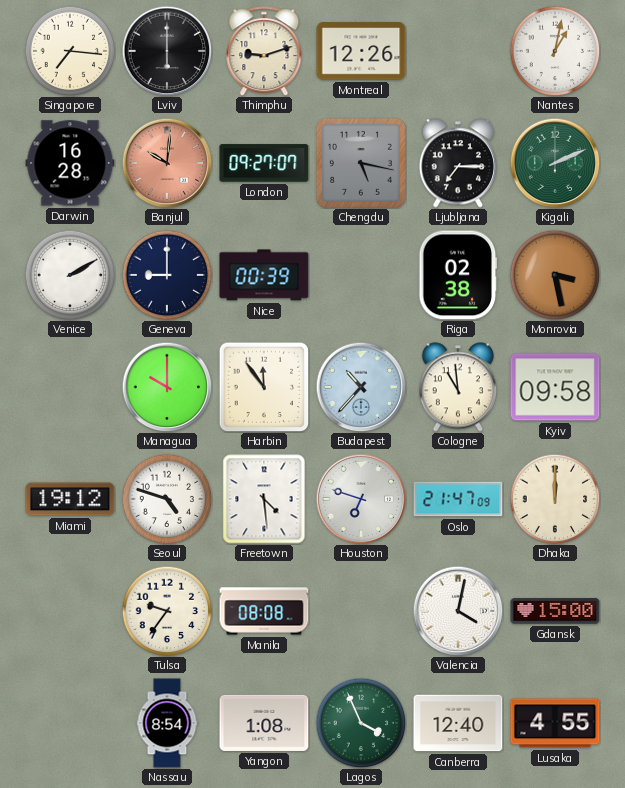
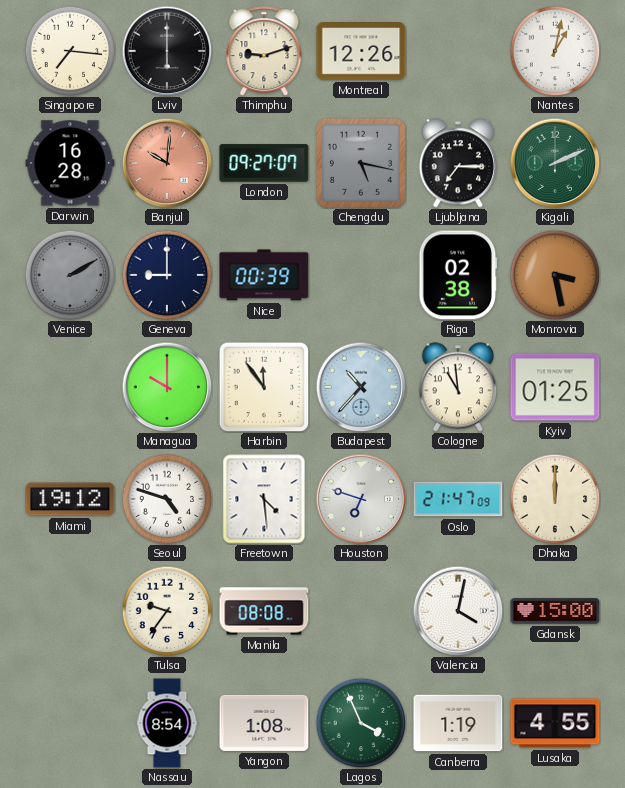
Venice dial: white -> grey
Kyiv: 09:58 -> 01:25
Canberra: 12:40 -> 1:19
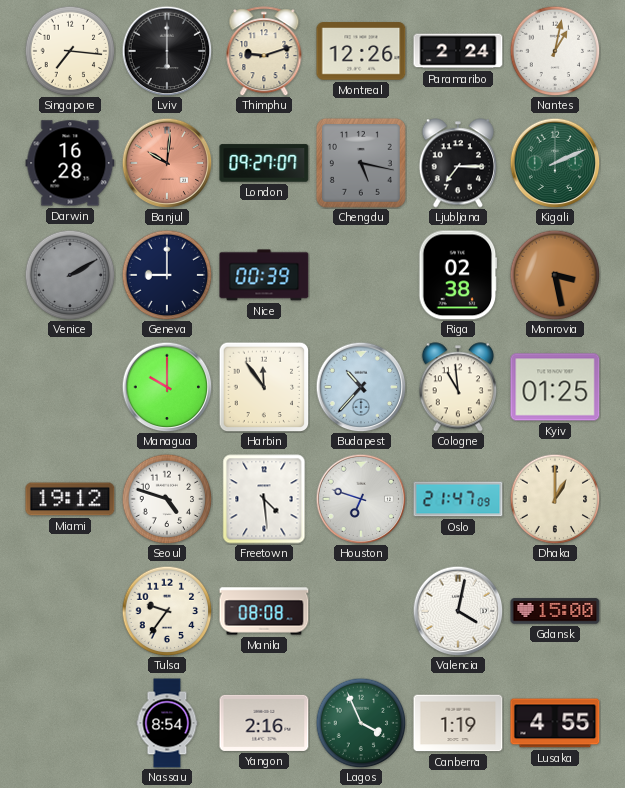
Paramaribo: none -> 2:24
Dhaka: 12:00 -> 1:00
Yangon: 1:08 -> 2:16
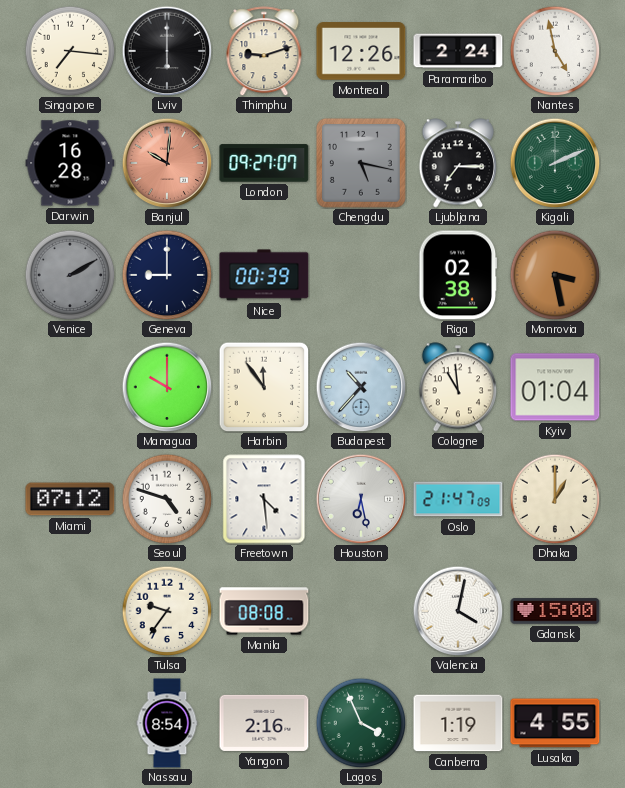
Nantes: 1:02 -> 4:58
Kyiv: 01:25 -> 01:04
Miami: 19:12 -> 07:12
Houston: 6:48 -> 6:28
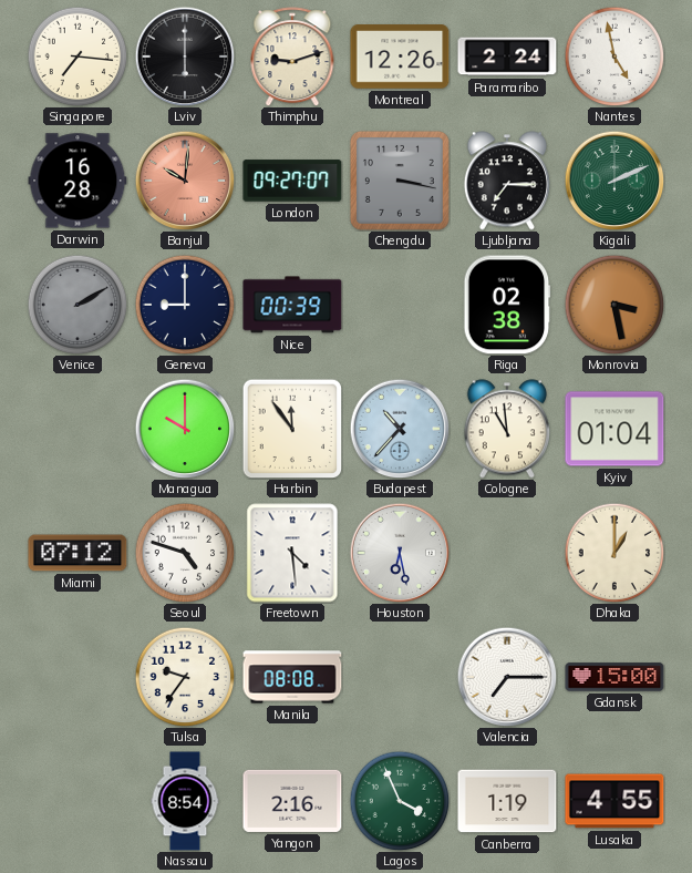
Chengdu: 5:17 -> 3:17
Oslo: 21:47 -> none
Valencia: 4:02 -> 7:15
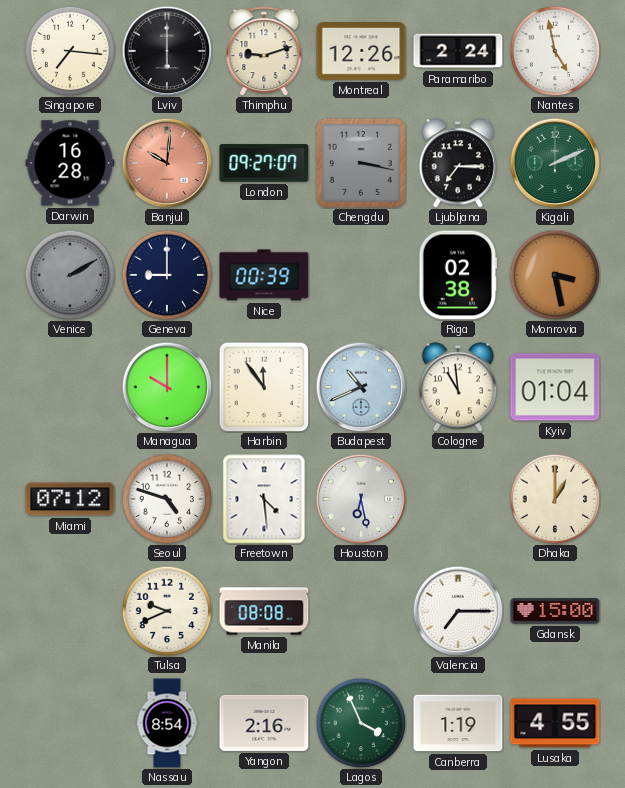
Budapest: 10:37 -> 10:41
Tulsa: 9:36 -> 9:41
